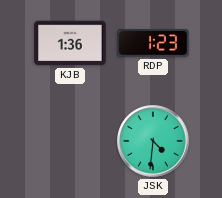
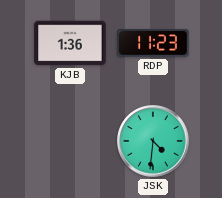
RDP: 1:23 -> 11:23
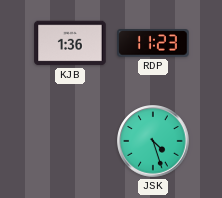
JSK: 4:31 -> 4:27
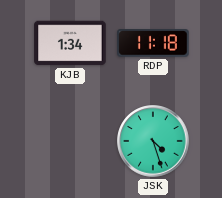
KJB: 1:36 -> 1:34
RDP: 11:23 -> 11:18
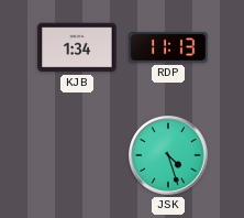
RDP: 11:18 -> 11:13
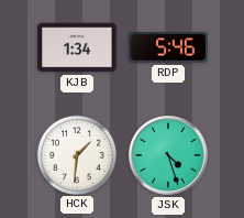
RDP: 11:13 -> 5:46
HCK: none -> 1:31
